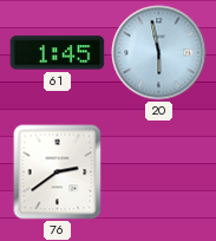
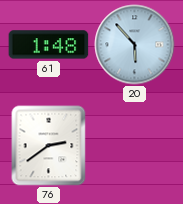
61: 1:45 -> 1:48
20: 5:58 -> 5:53
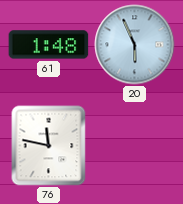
20: 5:53 -> 5:56
76: 2:39 -> 11:47
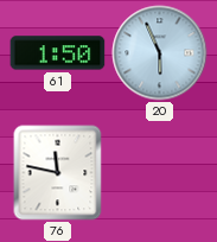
61: 1:48 -> 1:50
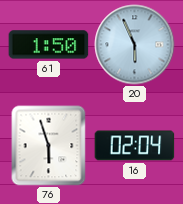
76: 11:47 -> 5:57
16: none -> 02:04
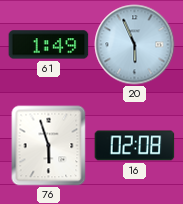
61: 1:50 -> 1:49
16: 02:04 -> 02:08
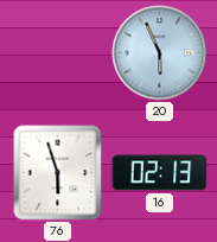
61: 1:49 -> none
16: 02:08 -> 02:13
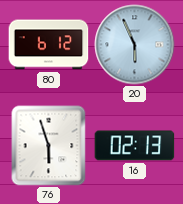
80: none -> 6:12
